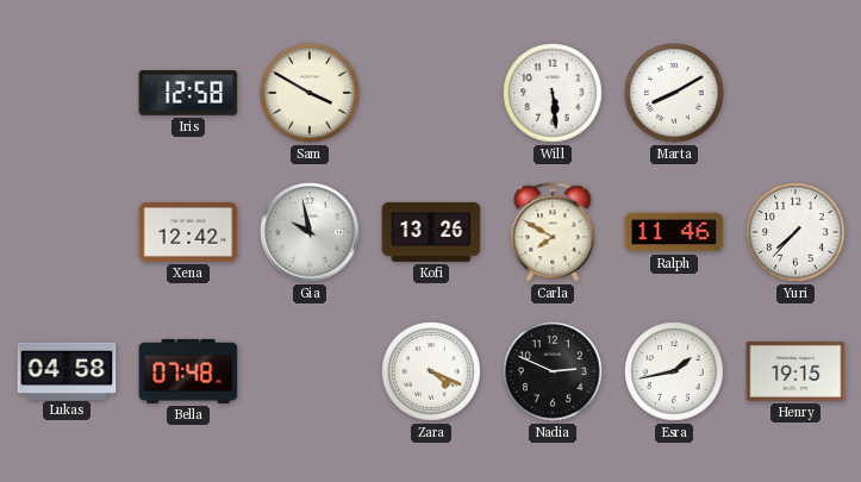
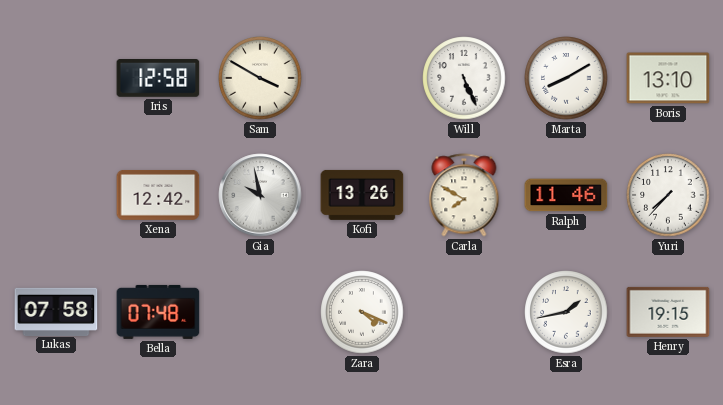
Will: 5:29 -> 5:26
Boris: none -> 13:10
Lukas: 04:58 -> 07:58
Nadia: 2:49 -> none
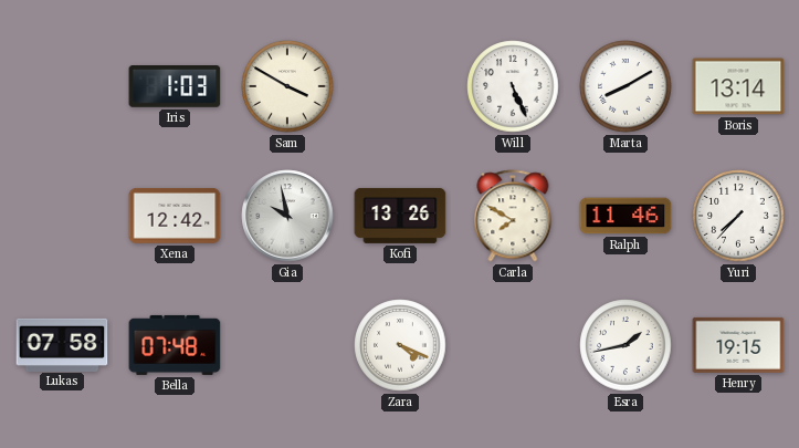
Iris: 12:58 -> 1:03
Boris: 13:10 -> 13:14
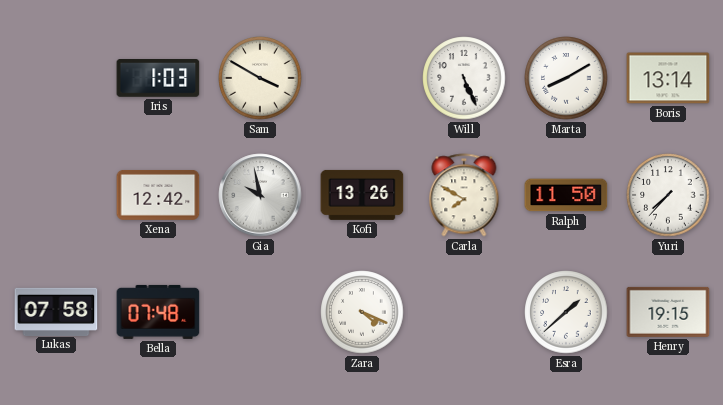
Ralph: 11:46 -> 11:50
Esra: 1:43 -> 1:38
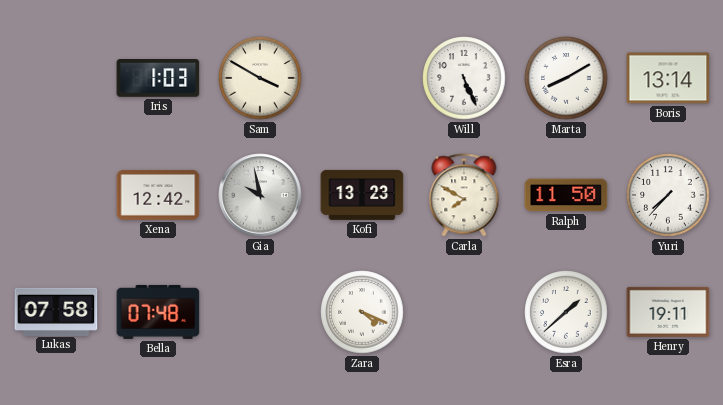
Kofi: 13:26 -> 13:23
Henry: 19:15 -> 19:11
